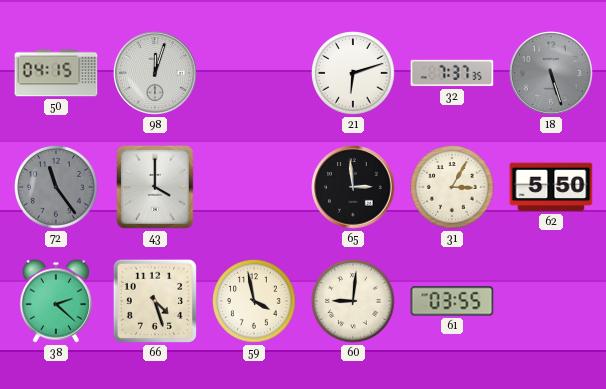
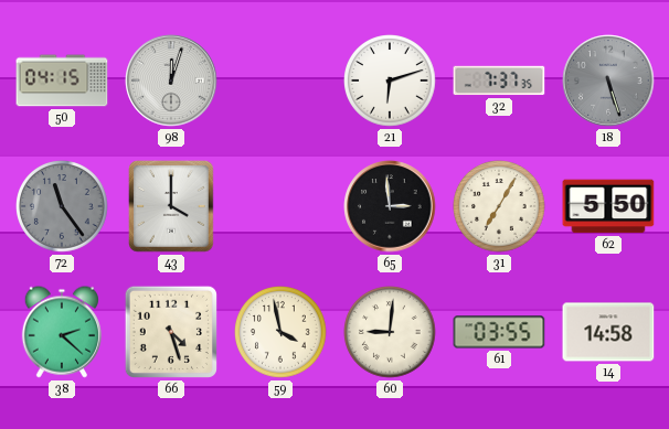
31: 3:05 -> 7:05
14: none -> 14:58
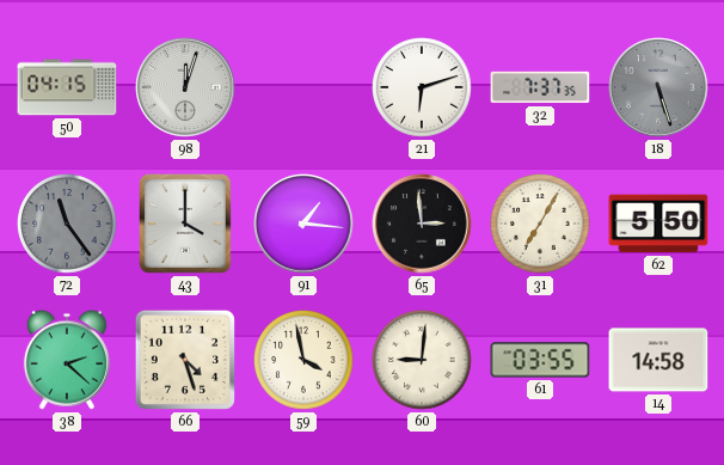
91: none -> 1:16
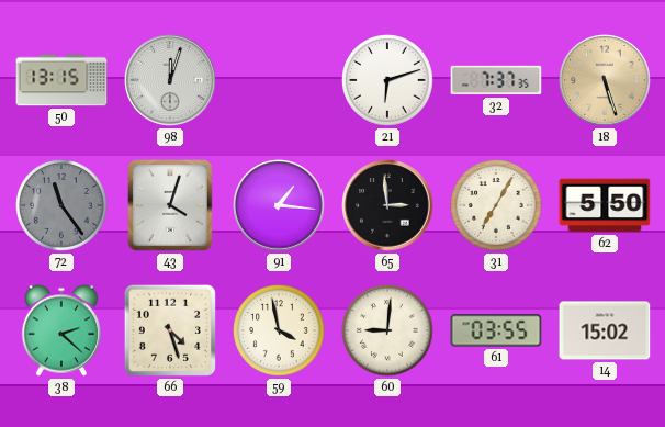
50: 04:15 -> 13:15
18 dial: grey -> champagne
43: 4:00 -> 4:03
14: 14:58 -> 15:02
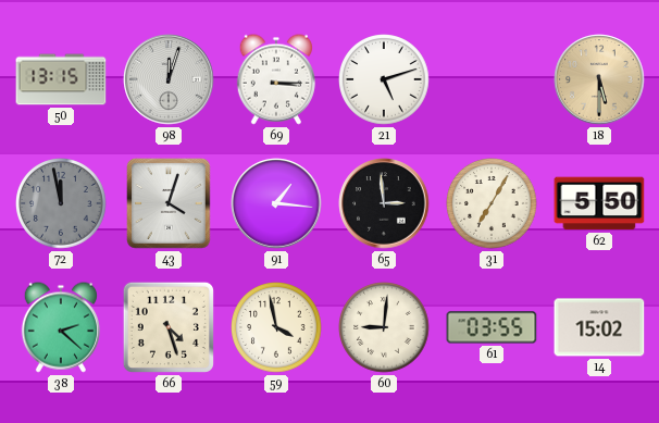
69: none -> 3:15
21: 6:12 -> 5:12
32: 7:37 -> none
18: 5:27 -> 5:30
72: 11:24 -> 11:58
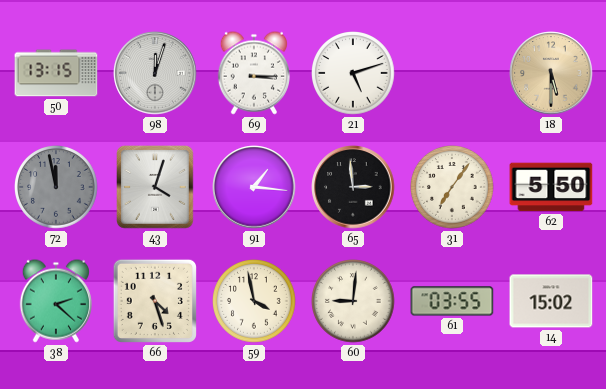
31: 7:05 -> 7:06
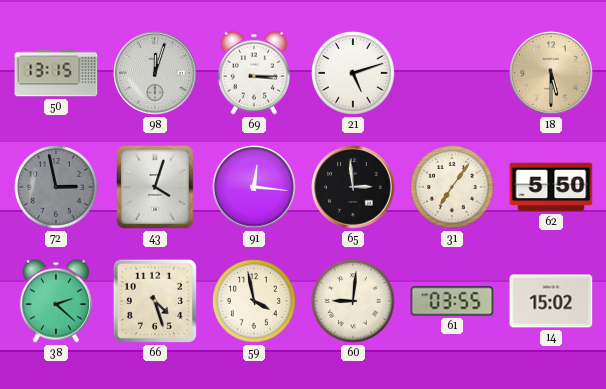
72: 11:58 -> 2:58
91: 1:16 -> 12:16
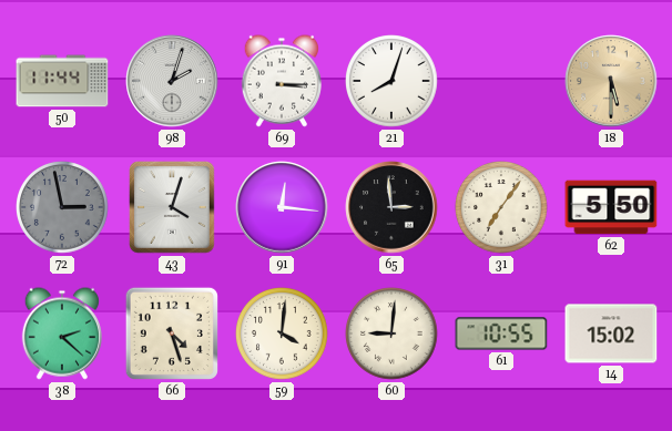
50: 13:15 -> 11:44
98: 12:03 -> 2:03
21: 5:12 -> 8:03
59: 3:58 -> 4:01
61: 03:55 -> 10:55
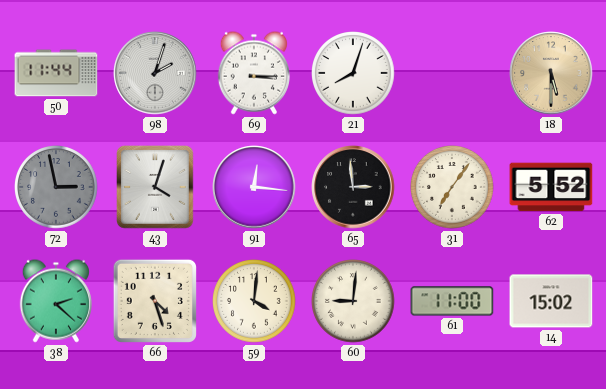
62: 5:50 -> 5:52
61: 10:55 -> 11:00
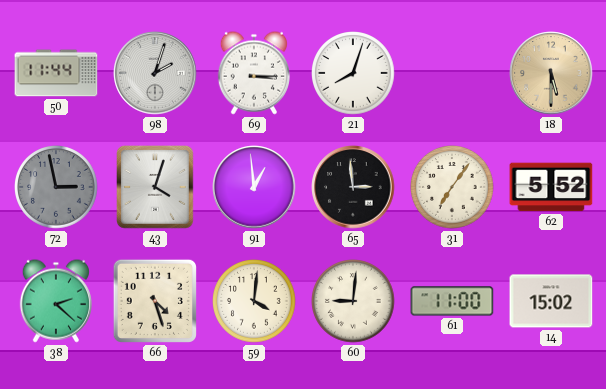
91: 12:16 -> 12:59
